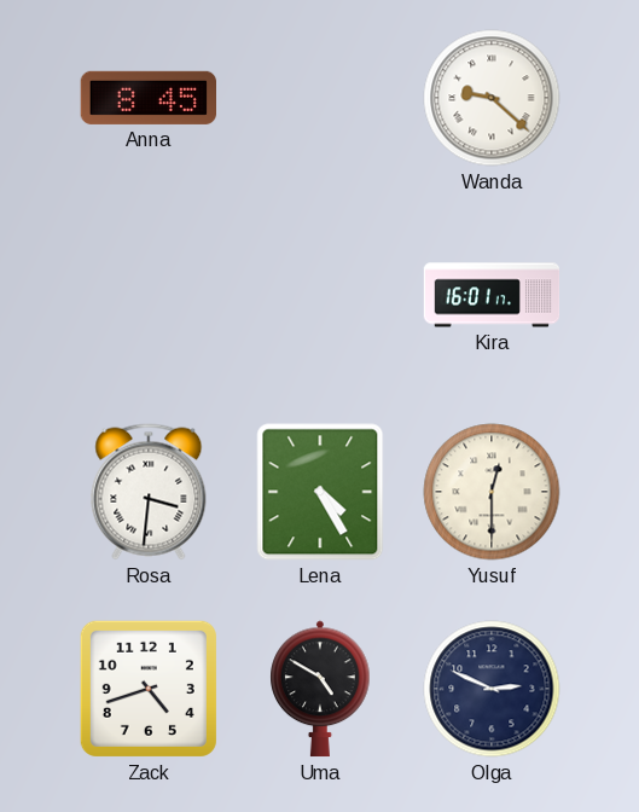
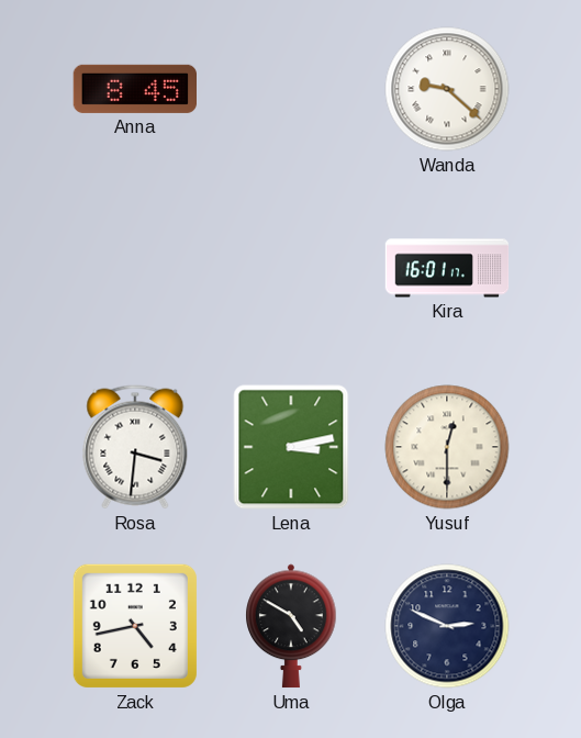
Lena: 4:25 -> 3:13
Zack: 4:42 -> 4:43
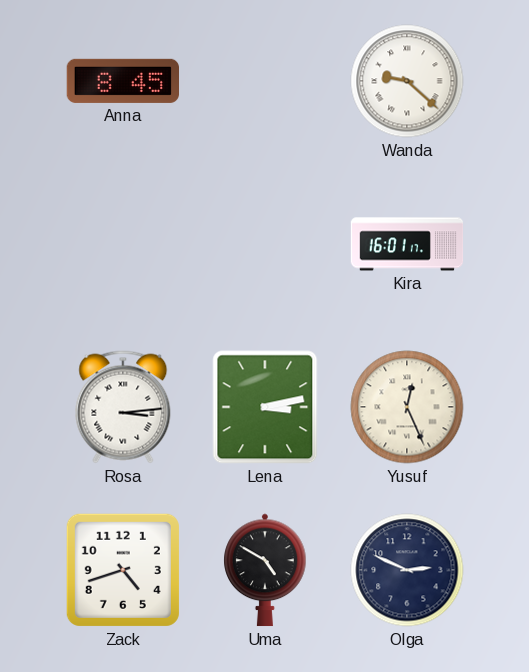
Rosa: 3:31 -> 3:14
Yusuf: 12:30 -> 12:26
Zack: 4:43 -> 4:42
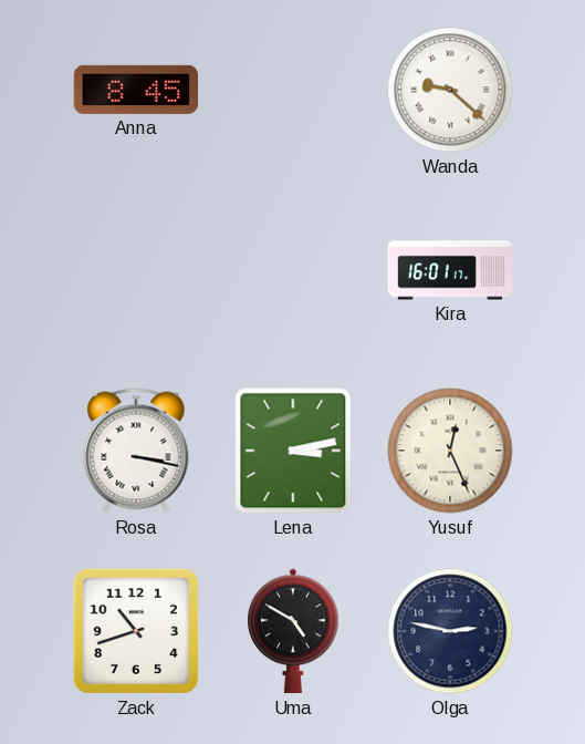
Rosa: 3:14 -> 3:17
Zack: 4:42 -> 10:42
Olga: 2:49 -> 2:47
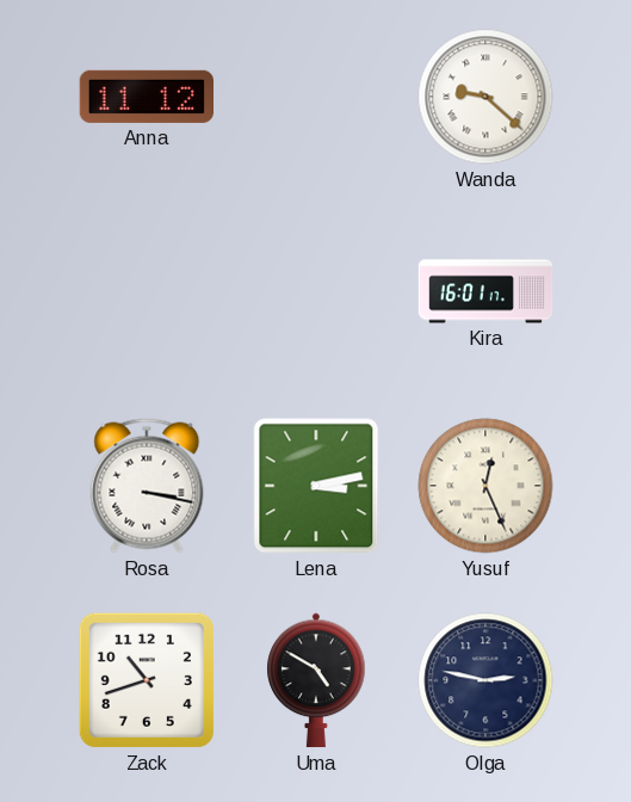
Anna: 8:45 -> 11:12
